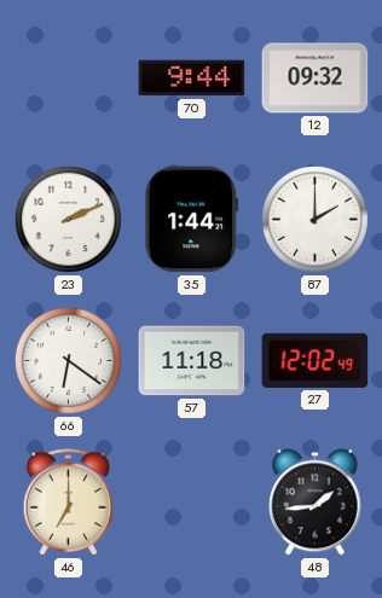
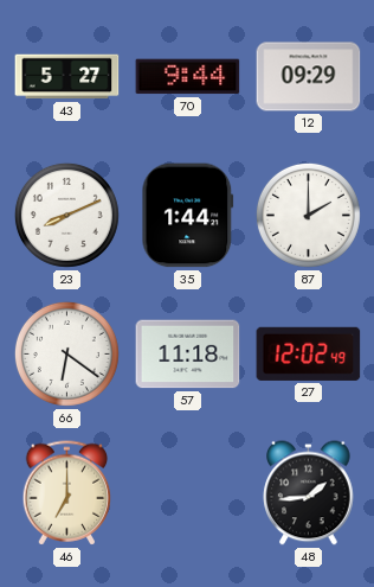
43: none -> 5:27
12: 09:32 -> 09:29
23: 2:11 -> 8:11
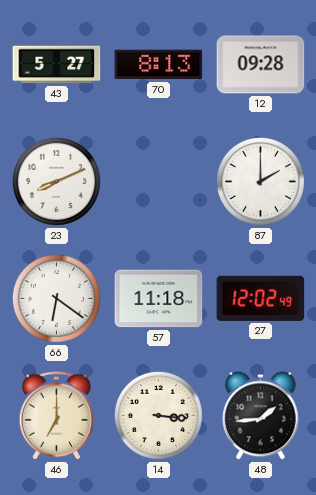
70: 9:44 -> 8:13
12: 09:29 -> 09:28
35: 1:44 -> none
14: none -> 3:16
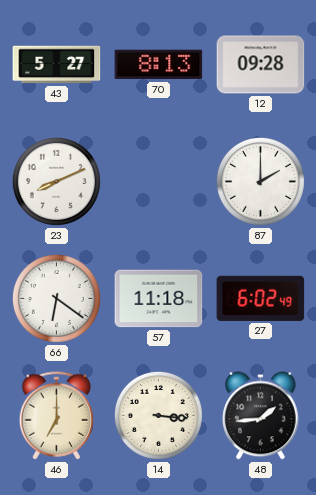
27: 12:02 -> 6:02
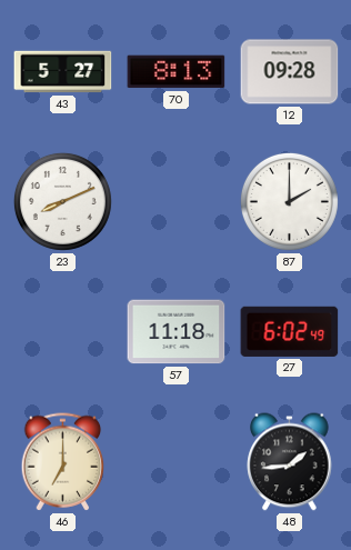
66: 6:21 -> none
14: 3:16 -> none
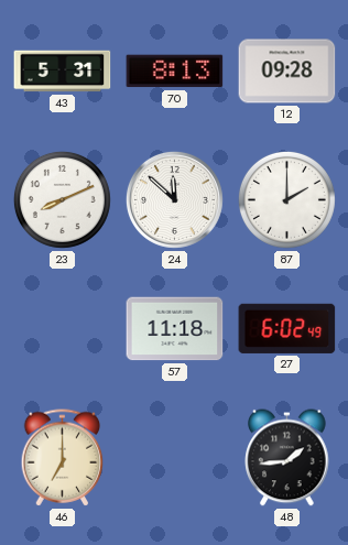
43: 5:27 -> 5:31
24: none -> 11:52
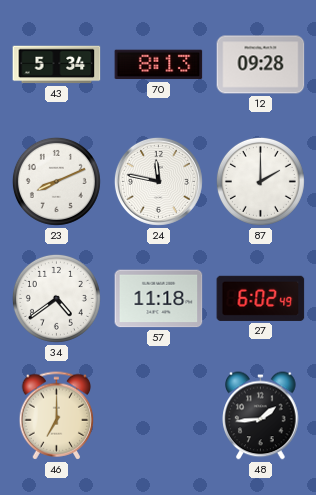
43: 5:31 -> 5:34
24: 11:52 -> 11:47
34: none -> 4:39
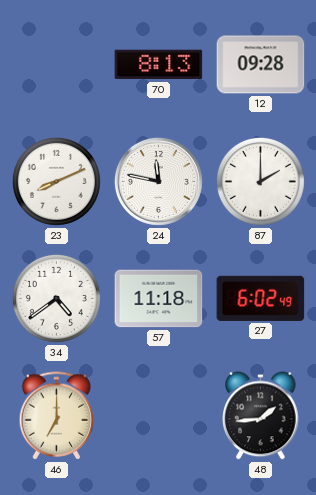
43: 5:34 -> none
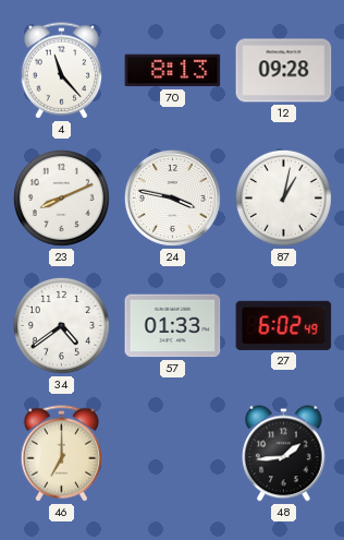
4: none -> 11:23
24: 11:47 -> 3:47
87: 2:00 -> 1:02
57: 11:18 -> 01:33
